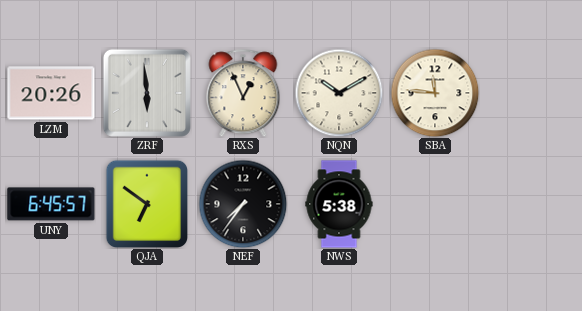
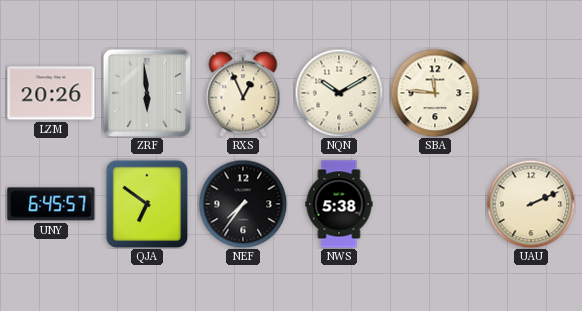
UAU: none -> 2:11
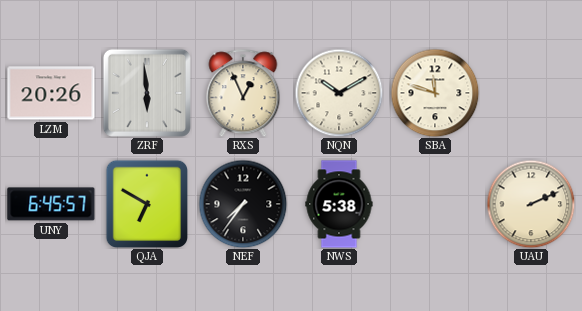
SBA: 11:46 -> 11:48
QJA: 6:51 -> 6:50
